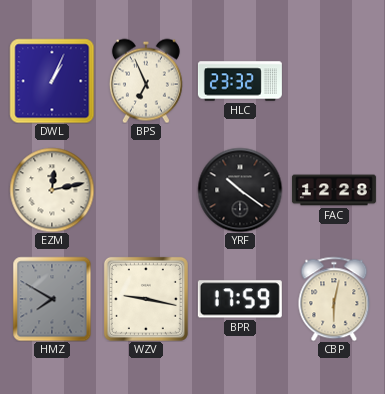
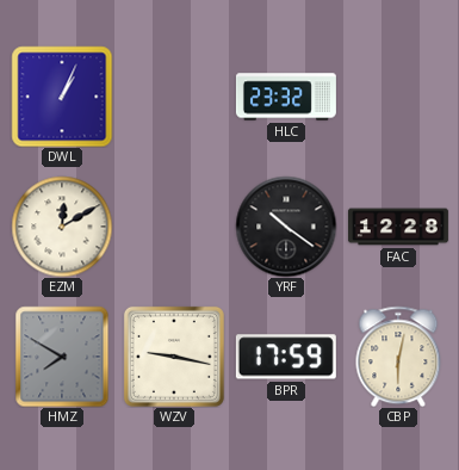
BPS: 6:56 -> none
EZM: 12:13 -> 12:10
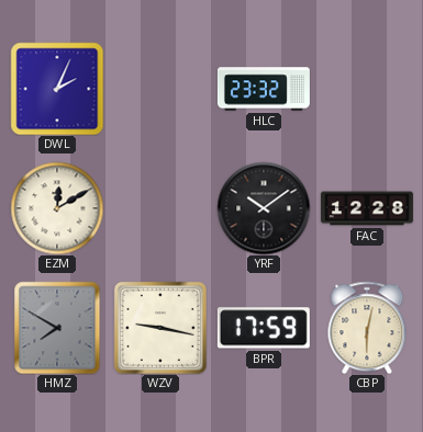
DWL: 1:04 -> 2:04
YRF: 10:21 -> 10:09
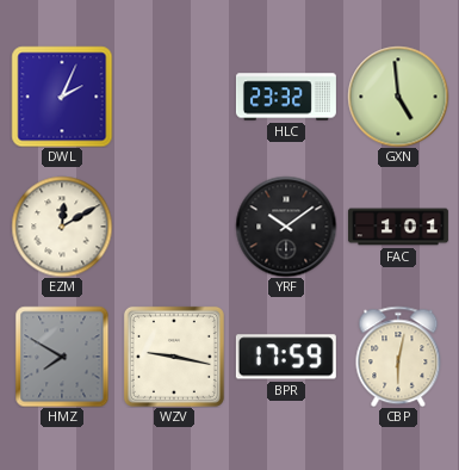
GXN: none -> 4:59
FAC: 12:28 -> 1:01
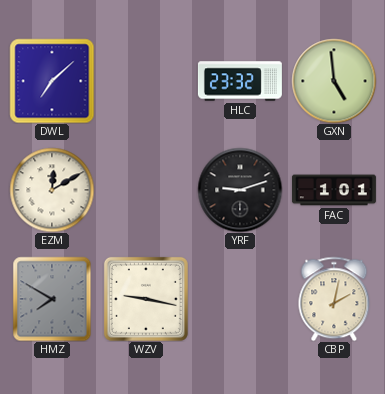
DWL: 2:04 -> 7:08
YRF: 10:09 -> 9:12
BPR: 17:59 -> none
CBP: 6:02 -> 2:02
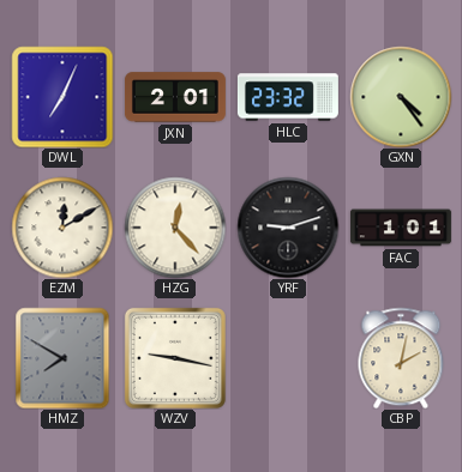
DWL: 7:08 -> 7:04
JXN: none -> 2:01
GXN: 4:59 -> 4:24
HZG: none -> 12:23
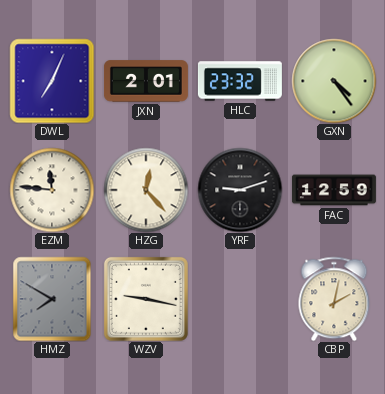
EZM: 12:10 -> 11:46
FAC: 1:01 -> 12:59
